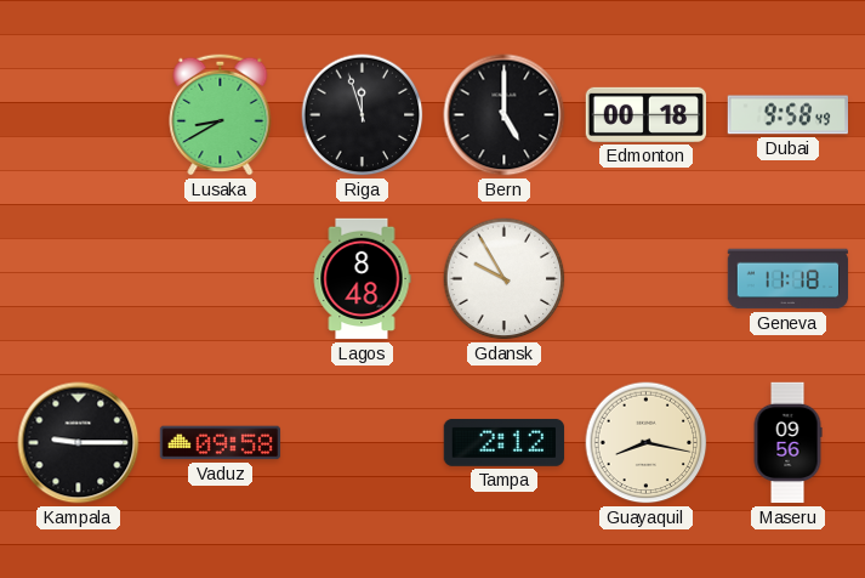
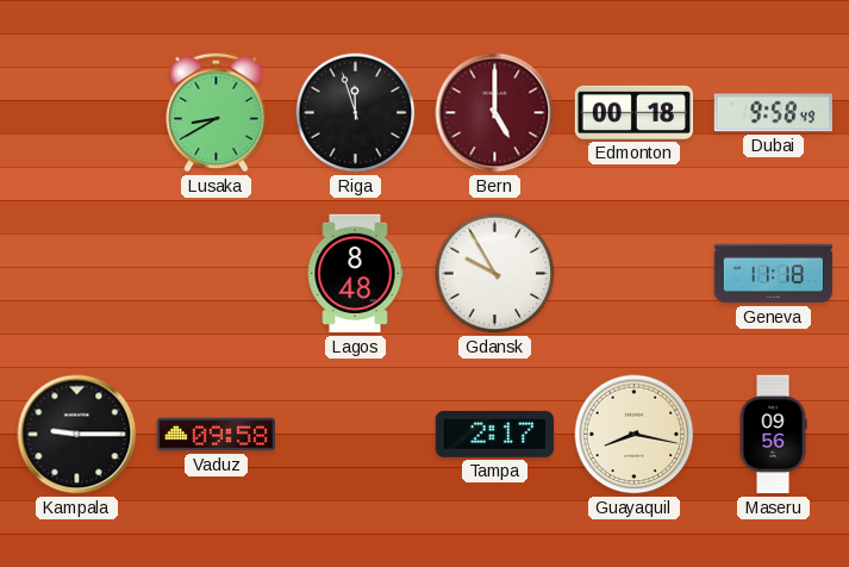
Bern dial: black -> burgundy
Tampa: 2:12 -> 2:17
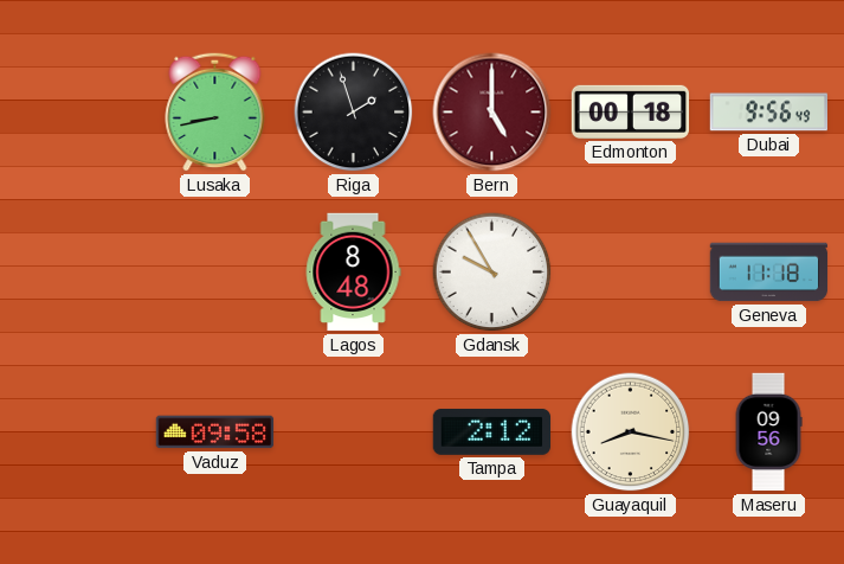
Lusaka: 8:40 -> 8:43
Riga: 11:57 -> 1:57
Dubai: 9:58 -> 9:56
Kampala: 9:15 -> none
Tampa: 2:17 -> 2:12
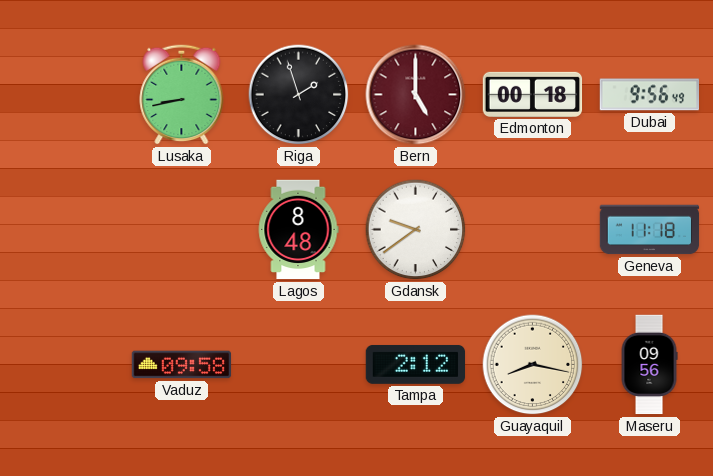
Gdansk: 9:55 -> 9:39
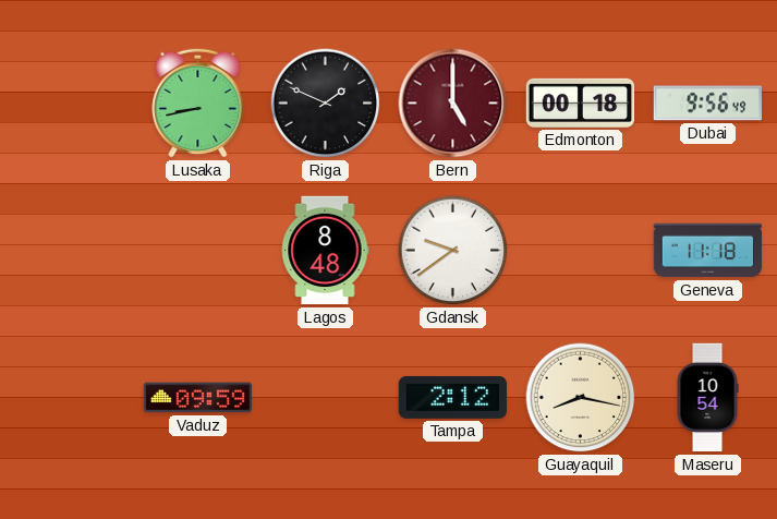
Riga: 1:57 -> 1:49
Vaduz: 09:58 -> 09:59
Maseru: 09:56 -> 10:54
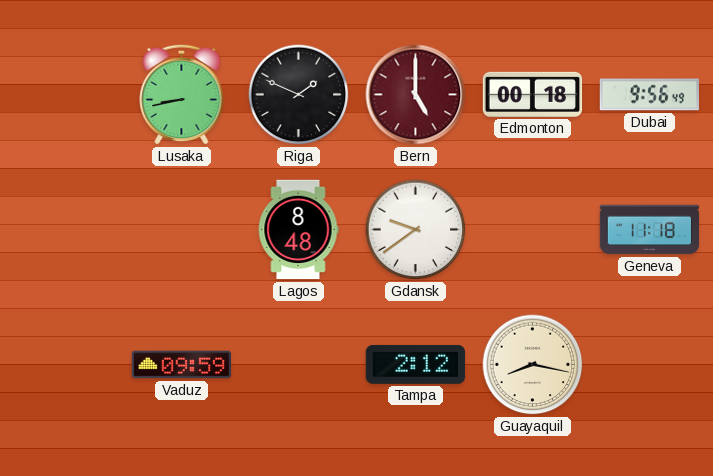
Maseru: 10:54 -> none
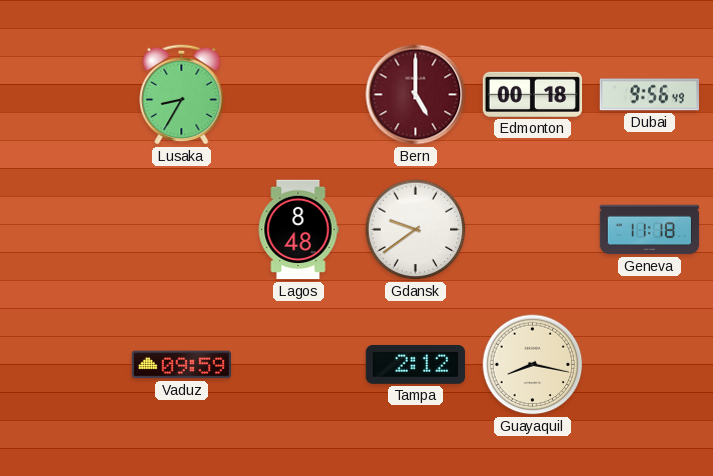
Lusaka: 8:43 -> 8:35
Riga: 1:49 -> none
